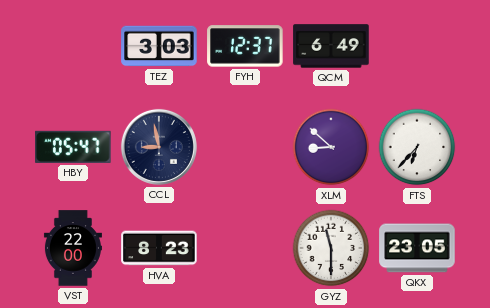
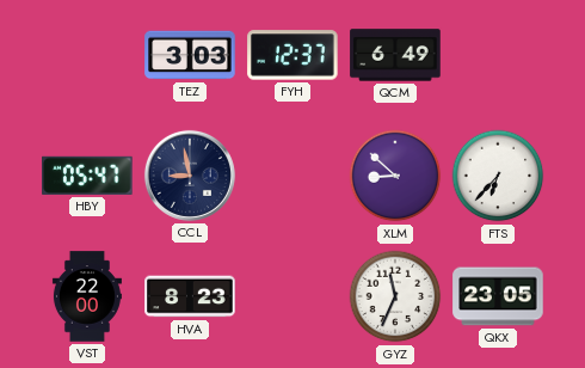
GYZ: 11:30 -> 11:34
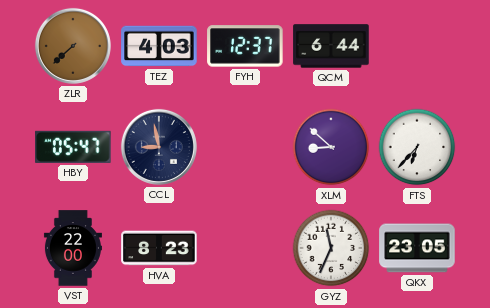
ZLR: none -> 7:38
TEZ: 3:03 -> 4:03
QCM: 6:49 -> 6:44
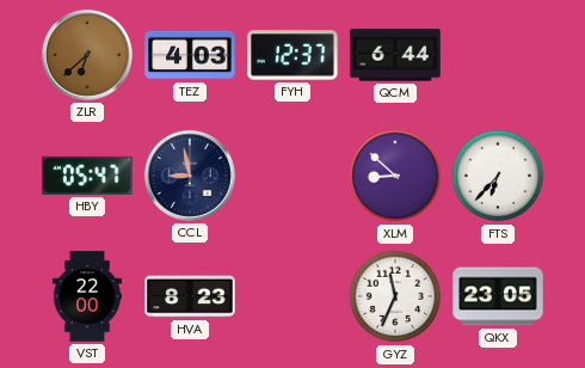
ZLR: 7:38 -> 6:38
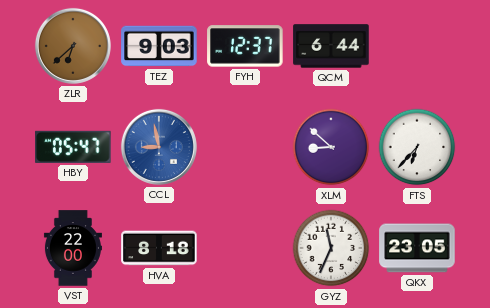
TEZ: 4:03 -> 9:03
CCL dial: navy -> blue
HVA: 8:23 -> 8:18
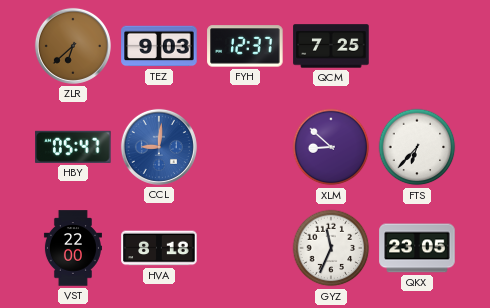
QCM: 6:44 -> 7:25
CCL: 8:58 -> 9:01
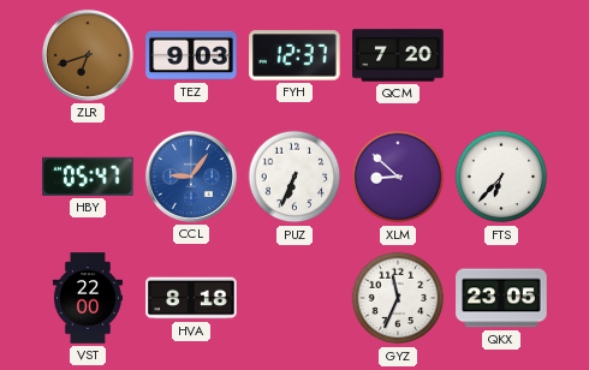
ZLR: 6:38 -> 6:42
QCM: 7:25 -> 7:20
CCL: 9:01 -> 9:06
PUZ: none -> 6:34
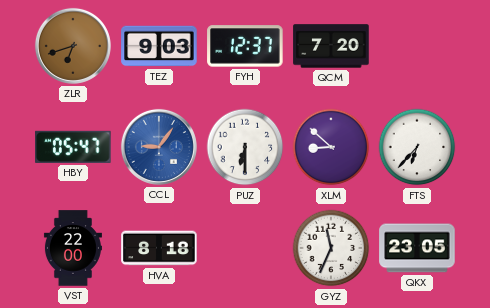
PUZ: 6:34 -> 6:30
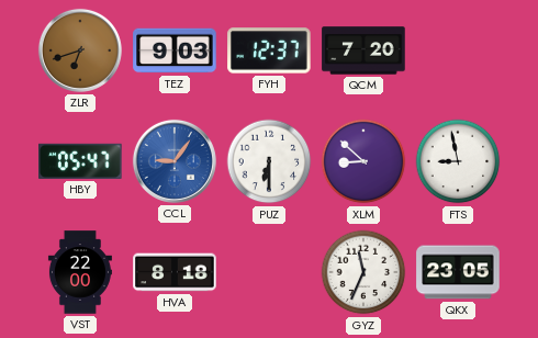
FTS: 6:37 -> 8:58
